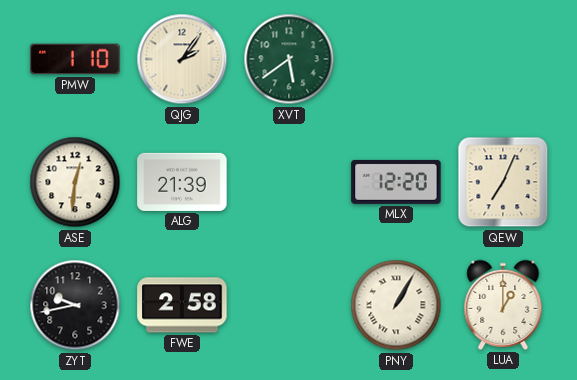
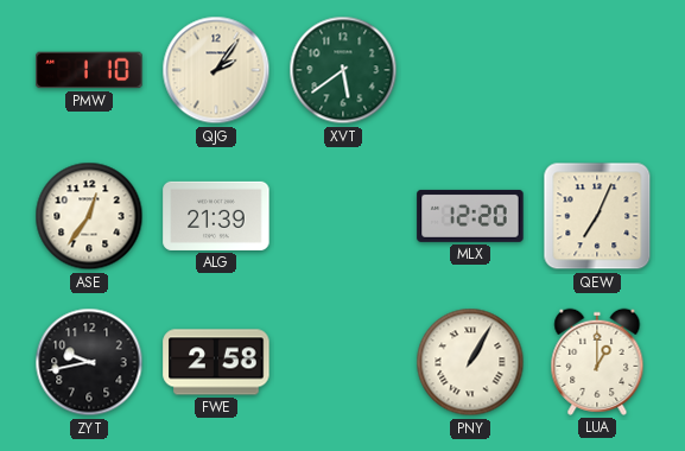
ASE: 12:31 -> 12:36
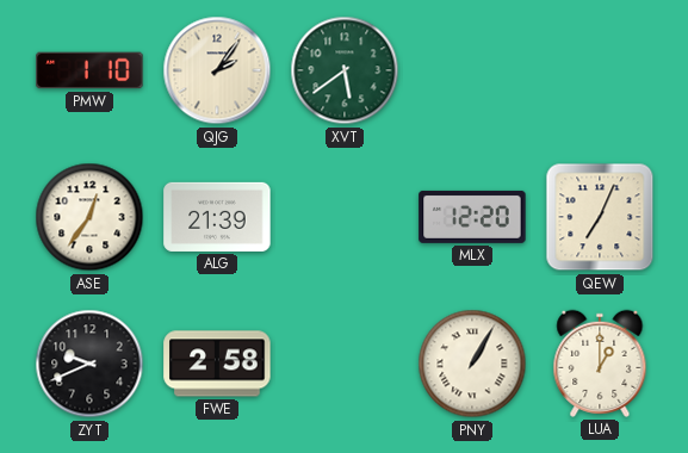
ZYT: 9:43 -> 9:41
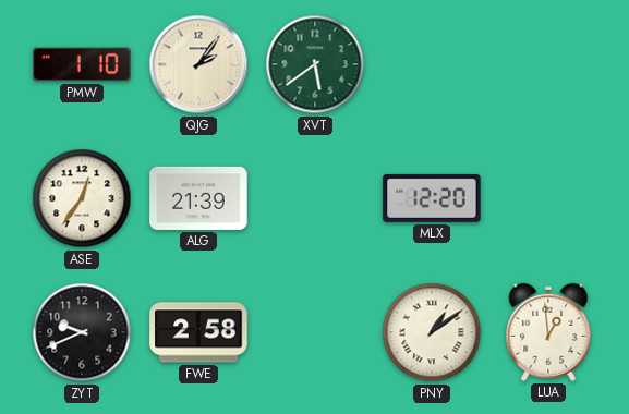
QEW: 7:04 -> none
PNY: 1:05 -> 1:09
LUA: 1:00 -> 12:59
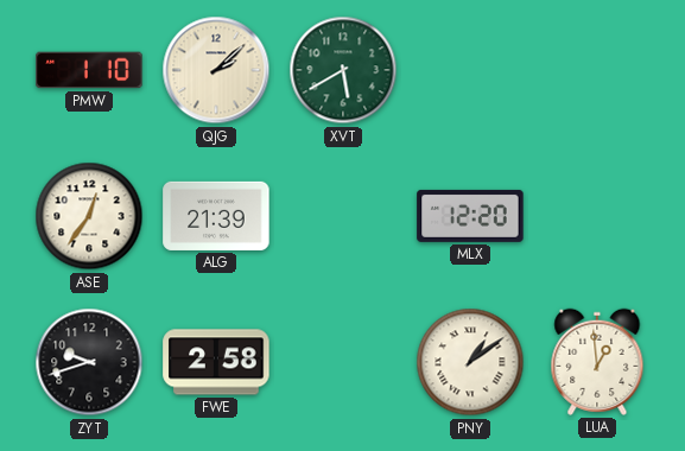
QJG: 2:06 -> 2:08
XVT: 5:39 -> 5:40
ZYT: 9:41 -> 9:42
